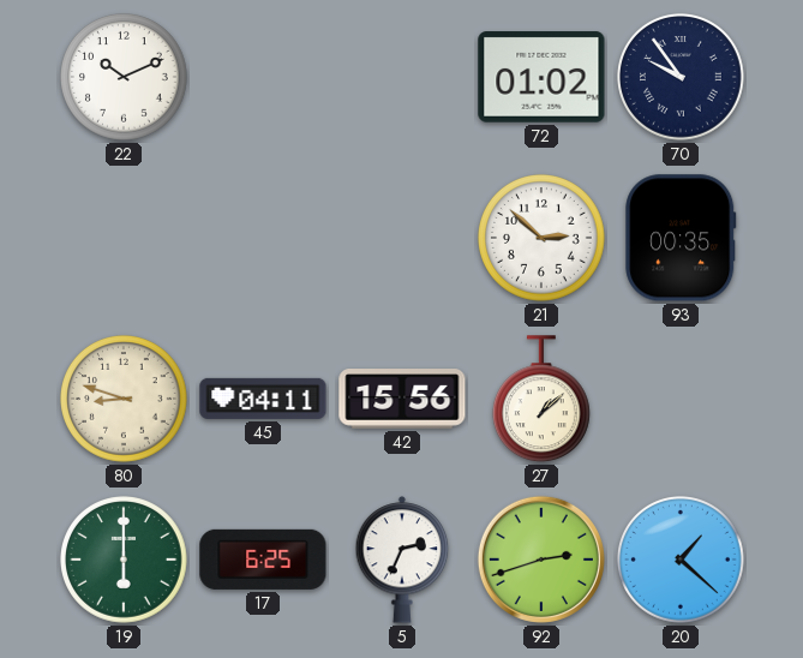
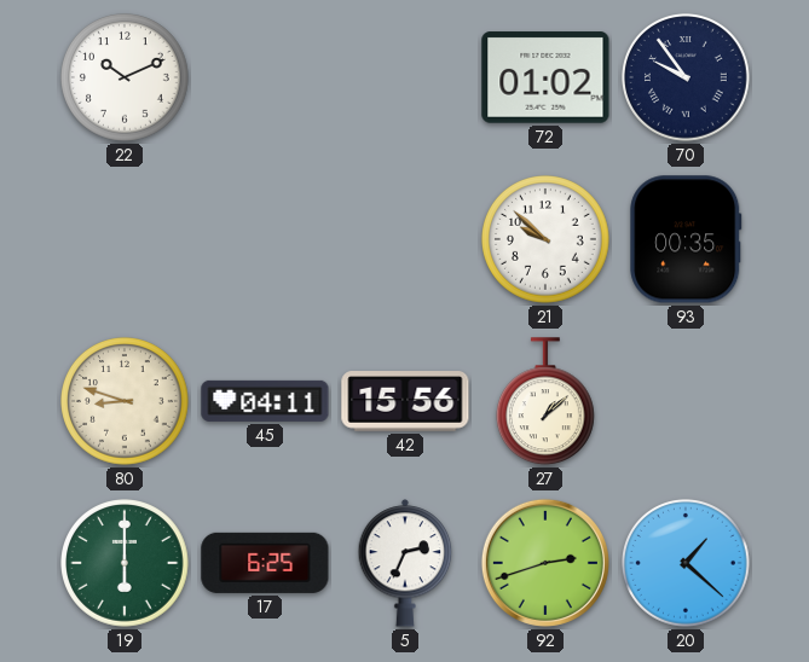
21: 2:52 -> 9:52
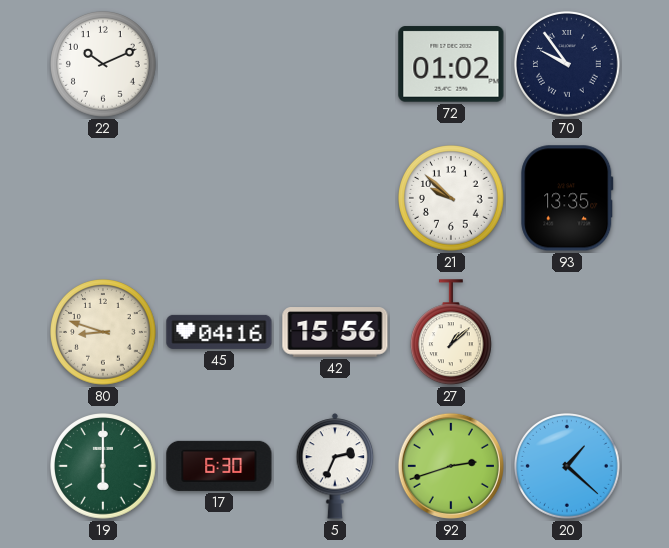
93: 00:35 -> 13:35
45: 04:11 -> 04:16
17: 6:25 -> 6:30
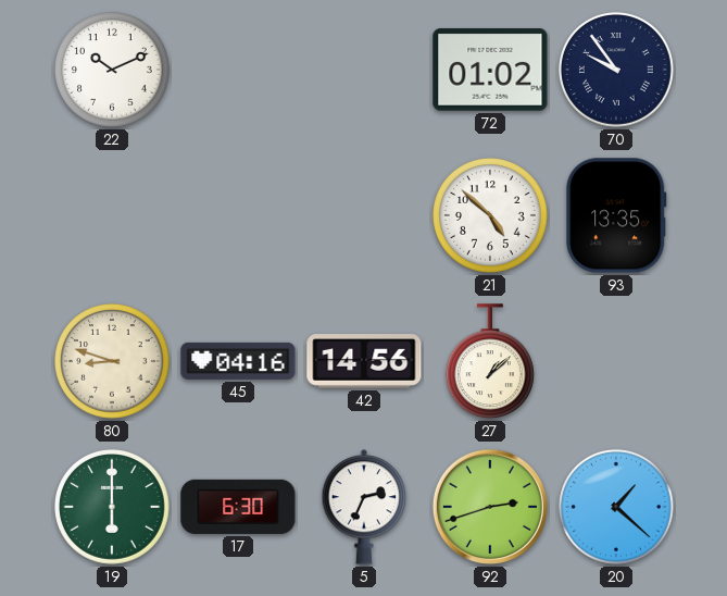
21: 9:52 -> 4:52
42: 15:56 -> 14:56
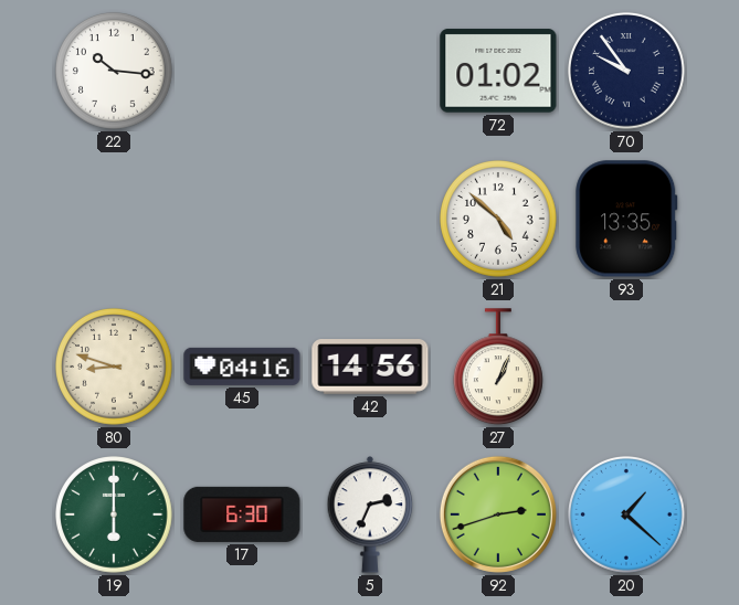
22: 10:11 -> 10:16
27: 1:08 -> 1:04
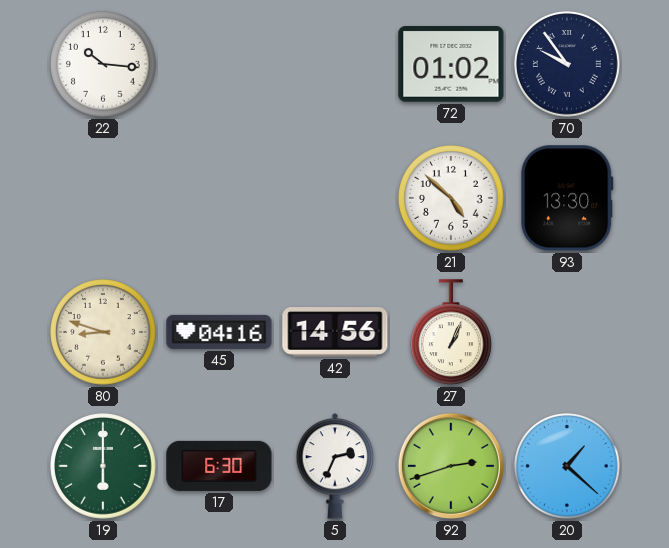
93: 13:35 -> 13:30
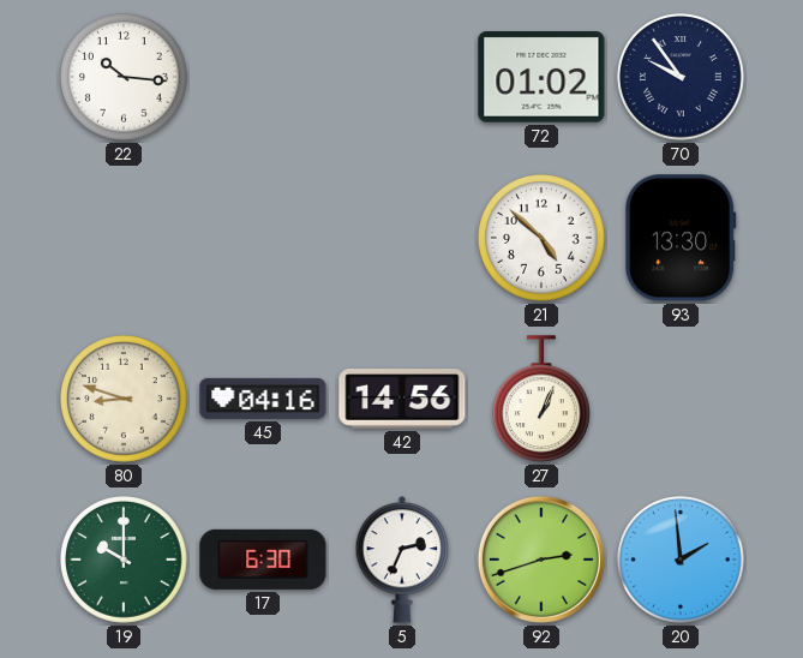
19: 6:00 -> 10:00
20: 1:22 -> 1:59
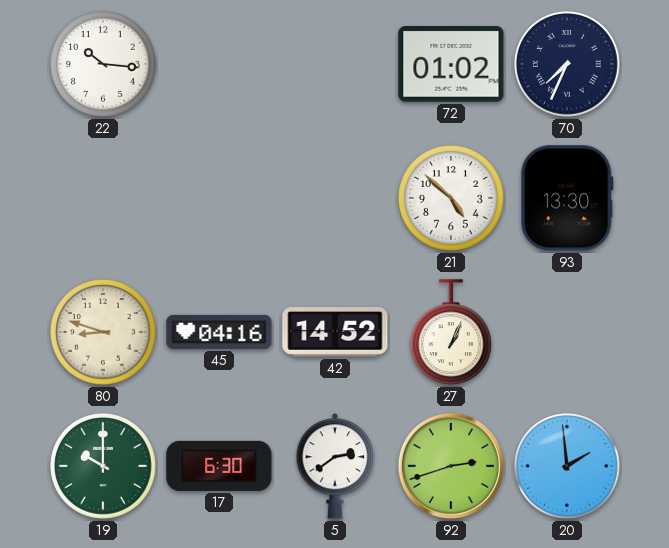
70: 9:54 -> 7:34
42: 14:56 -> 14:52
5: 2:34 -> 2:39
